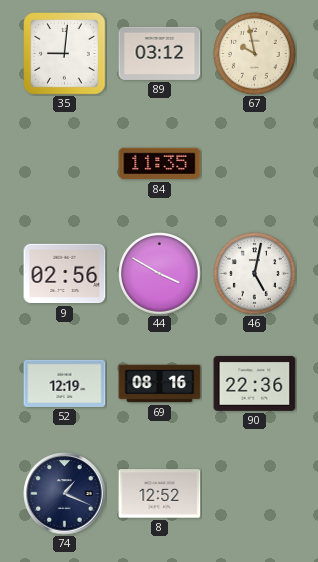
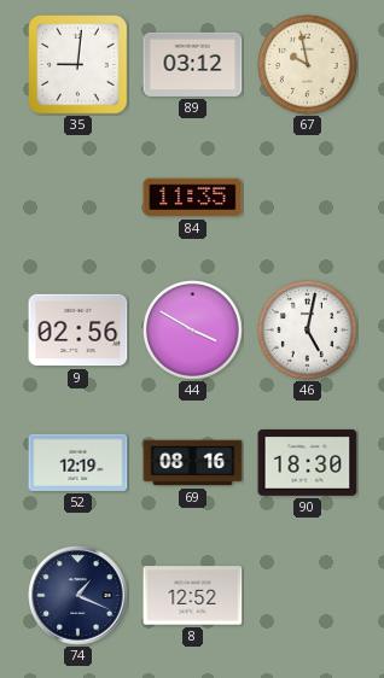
90: 22:36 -> 18:30
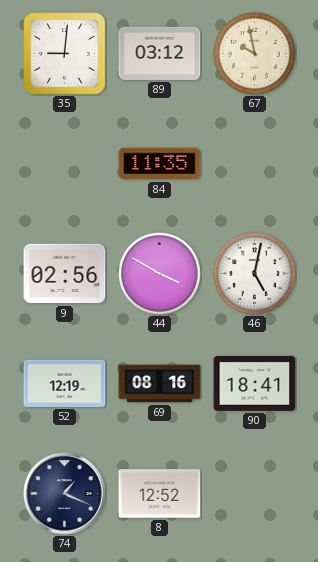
90: 18:30 -> 18:41
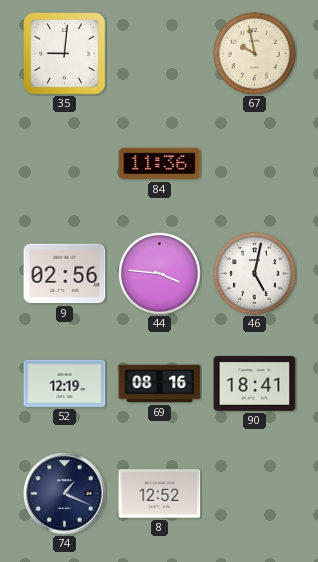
89: 03:12 -> none
84: 11:35 -> 11:36
44: 3:50 -> 3:46
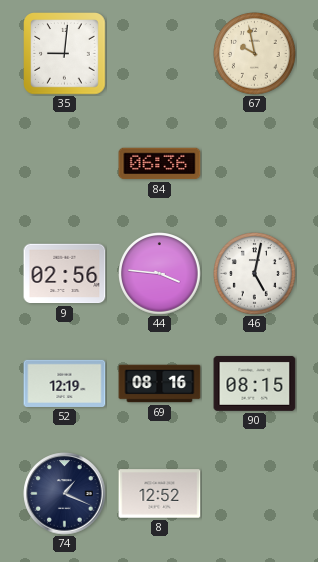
84: 11:36 -> 06:36
90: 18:41 -> 08:15
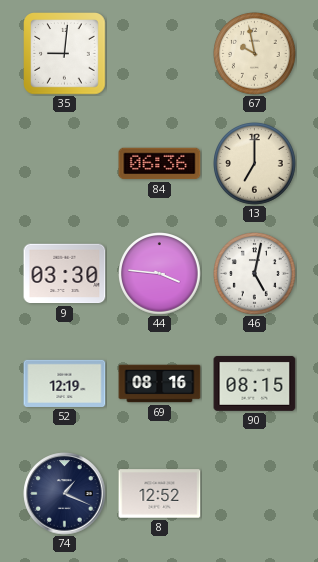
13: none -> 7:00
9: 02:56 -> 03:30
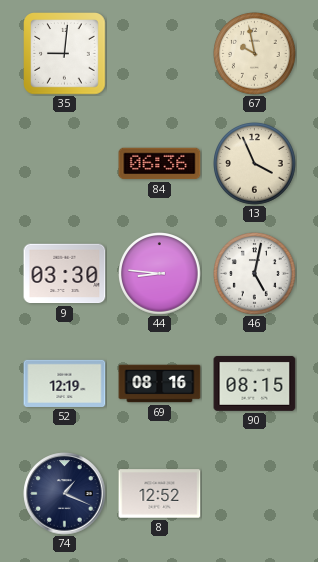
13: 7:00 -> 3:56
44: 3:46 -> 8:46
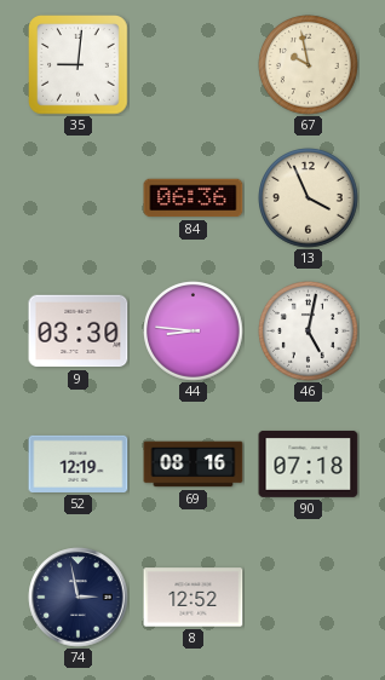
90: 08:15 -> 07:18
74: 1:19 -> 2:58
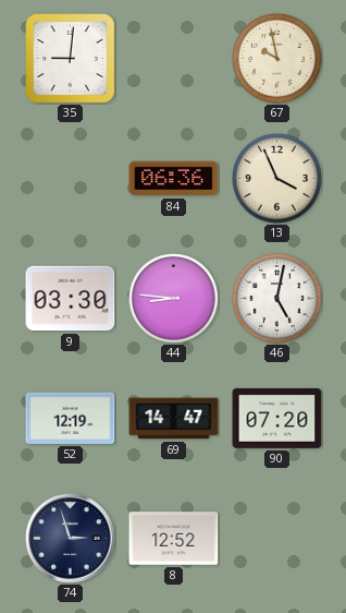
69: 08:16 -> 14:47
90: 07:18 -> 07:20
74: 2:58 -> 2:57
